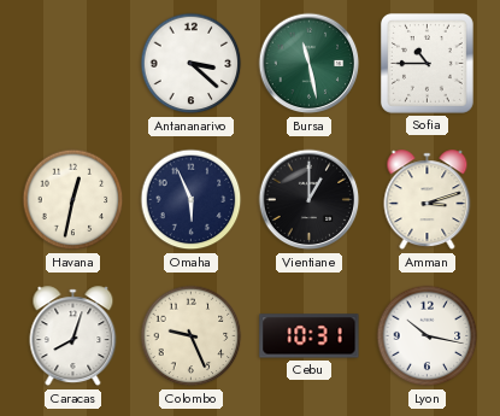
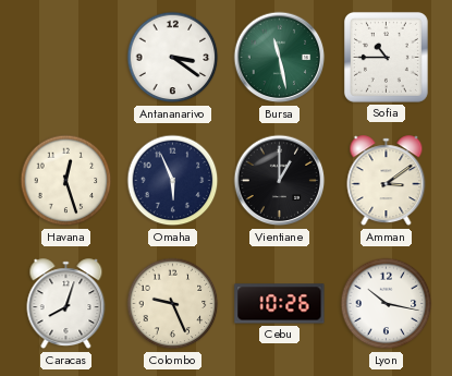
Antananarivo: 3:22 -> 3:21
Havana: 12:32 -> 12:27
Amman: 3:12 -> 3:09
Cebu: 10:31 -> 10:26
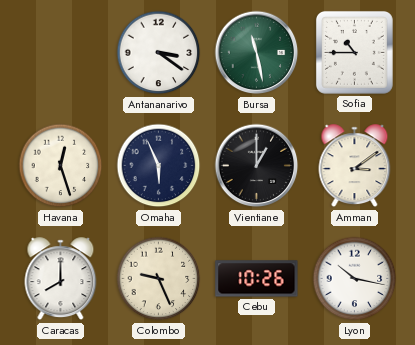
Caracas: 8:03 -> 8:00
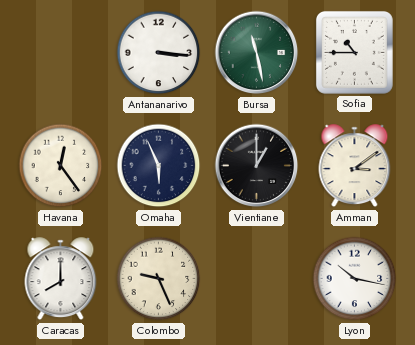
Antananarivo: 3:21 -> 3:16
Havana: 12:27 -> 12:24
Cebu: 10:26 -> none
